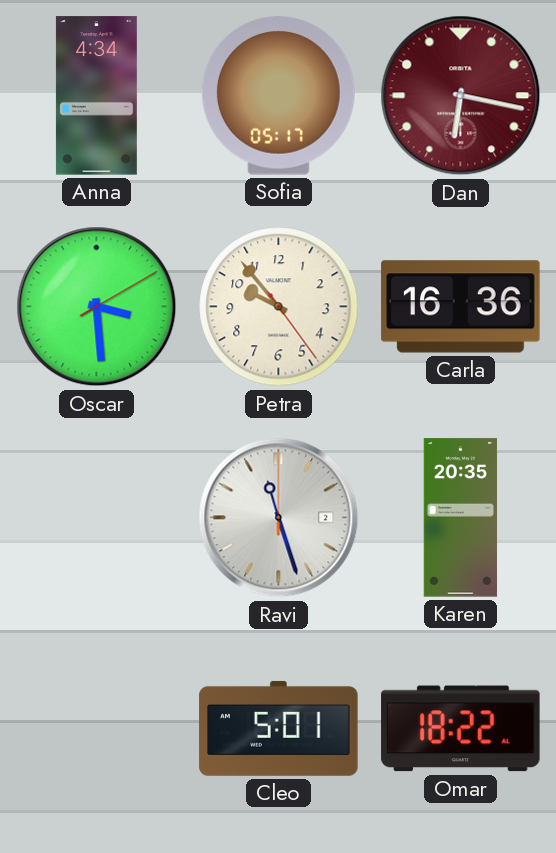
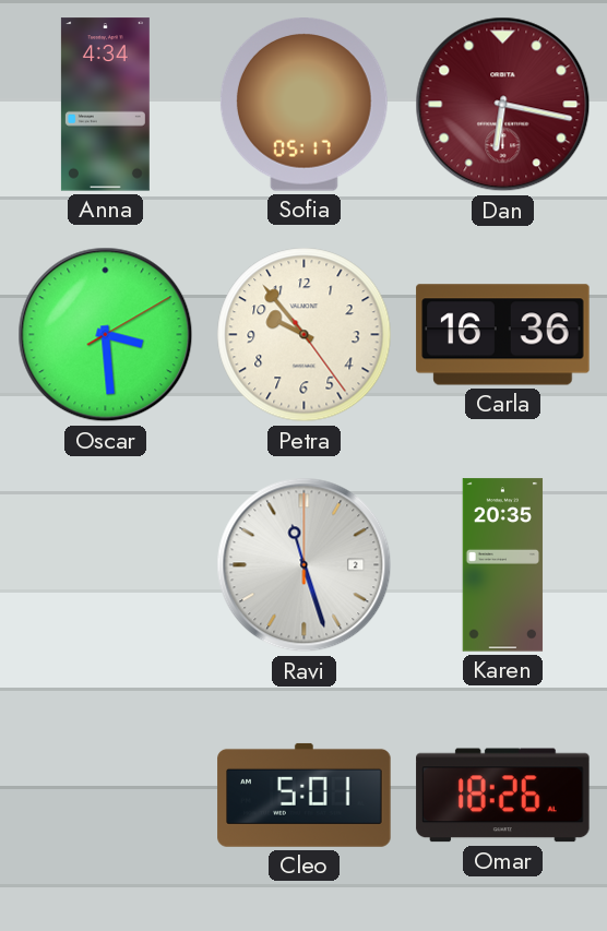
Omar: 18:22 -> 18:26
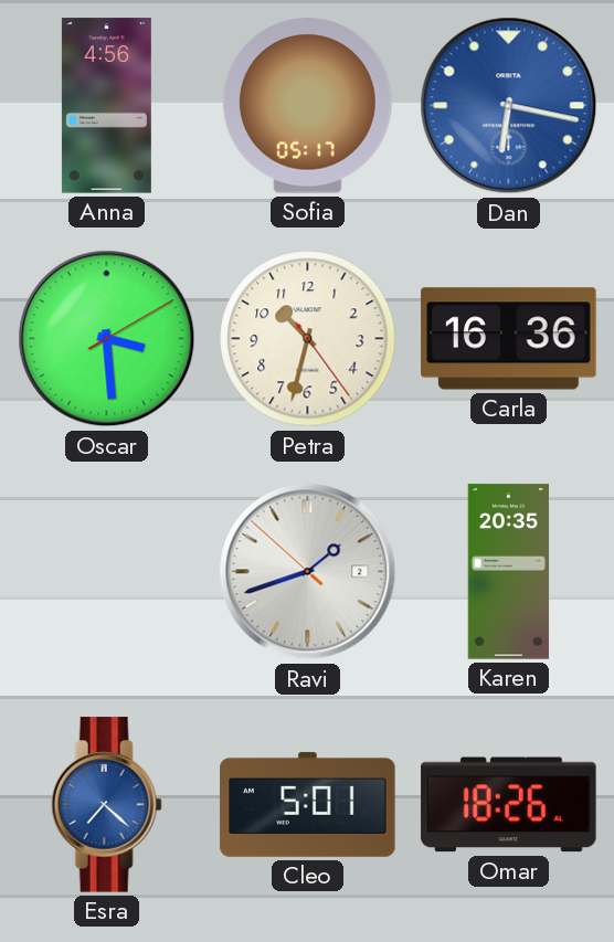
Anna: 4:34 -> 4:56
Dan dial: burgundy -> blue
Petra: 9:53 -> 10:32
Ravi: 11:27 -> 1:41
Esra: none -> 7:22
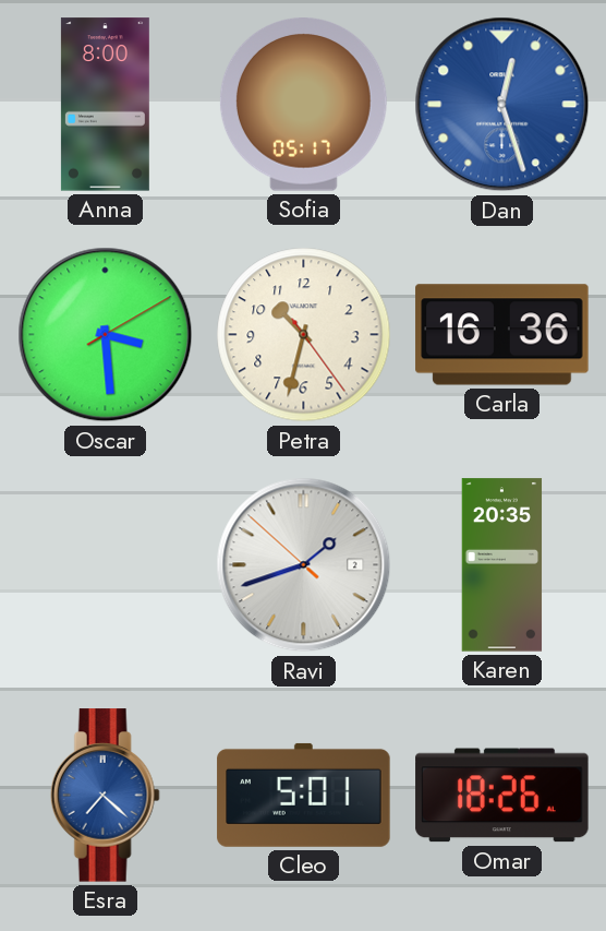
Anna: 4:56 -> 8:00
Dan: 6:17 -> 12:27
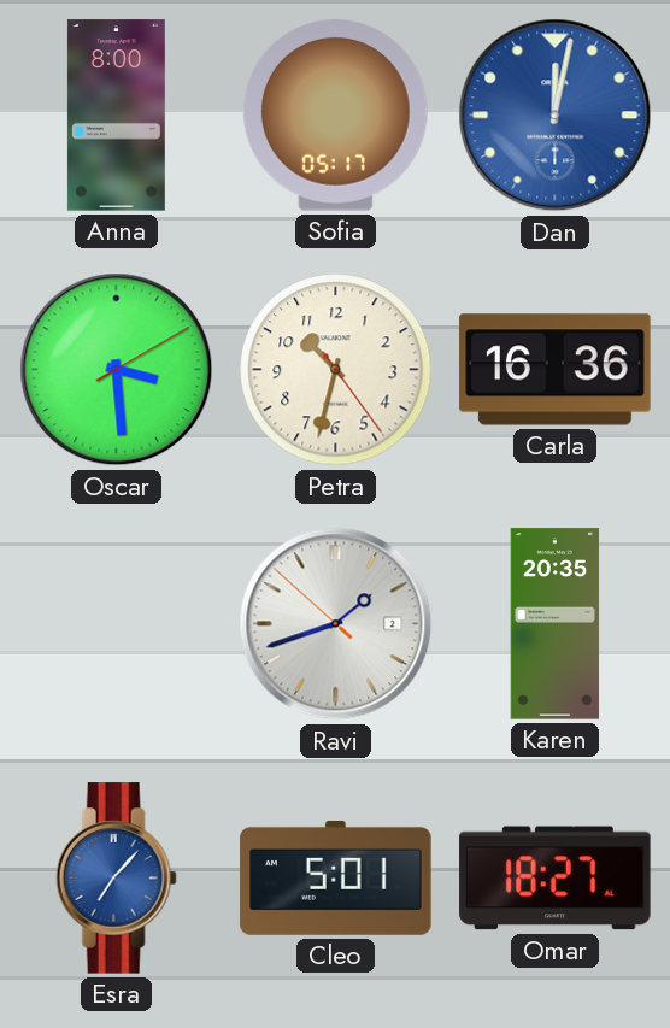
Dan: 12:27 -> 12:02
Esra: 7:22 -> 7:07
Omar: 18:26 -> 18:27
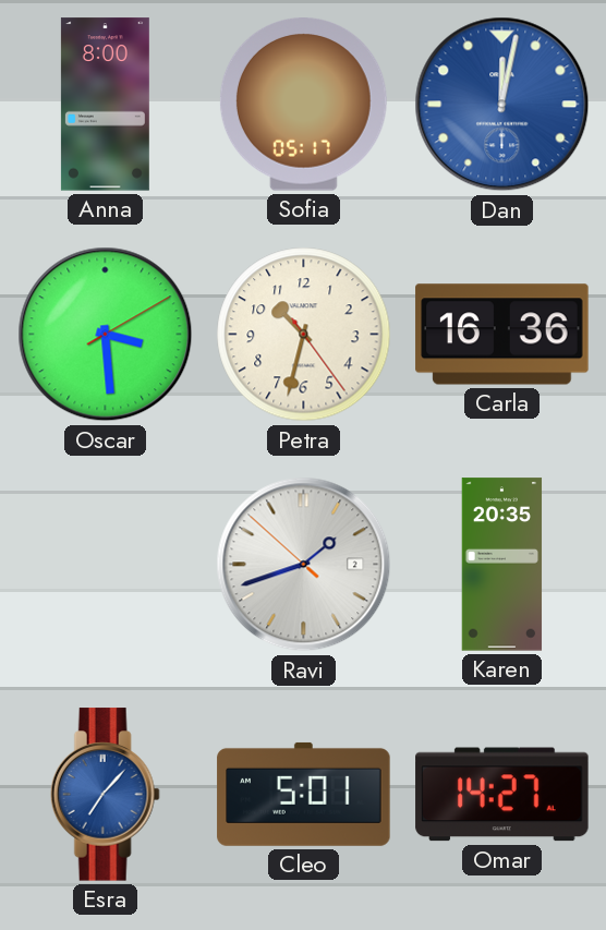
Omar: 18:27 -> 14:27
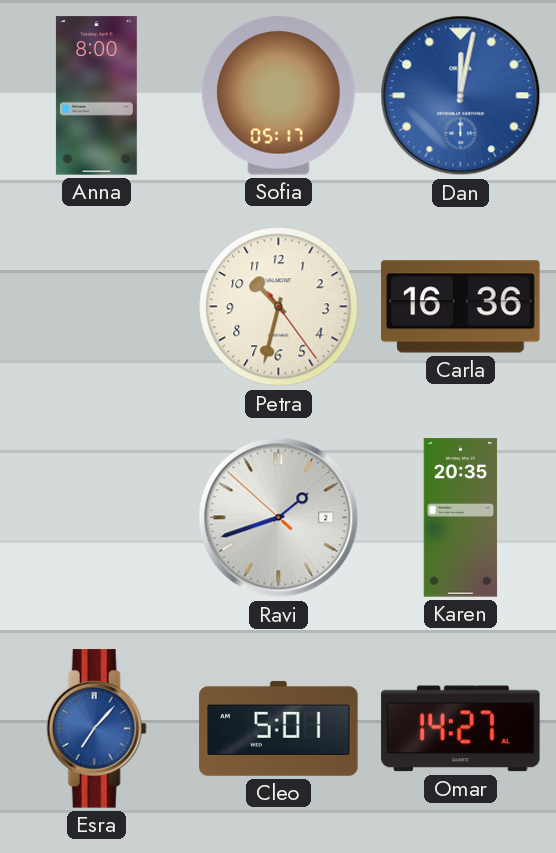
Oscar: 3:29 -> none
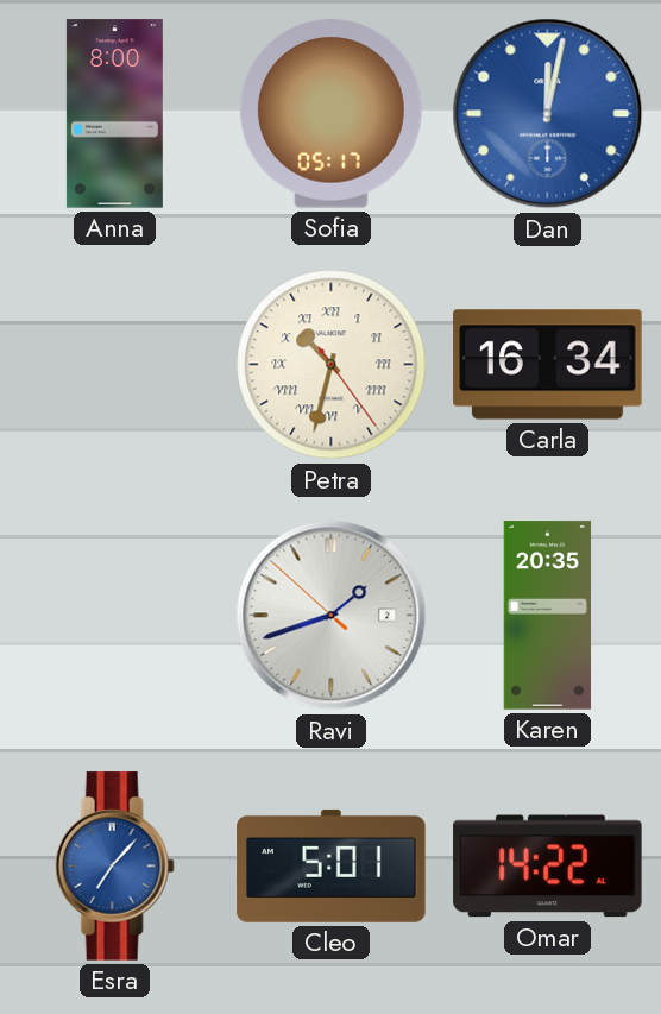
Petra numerals: Arabic -> Roman
Carla: 16:36 -> 16:34
Omar: 14:27 -> 14:22
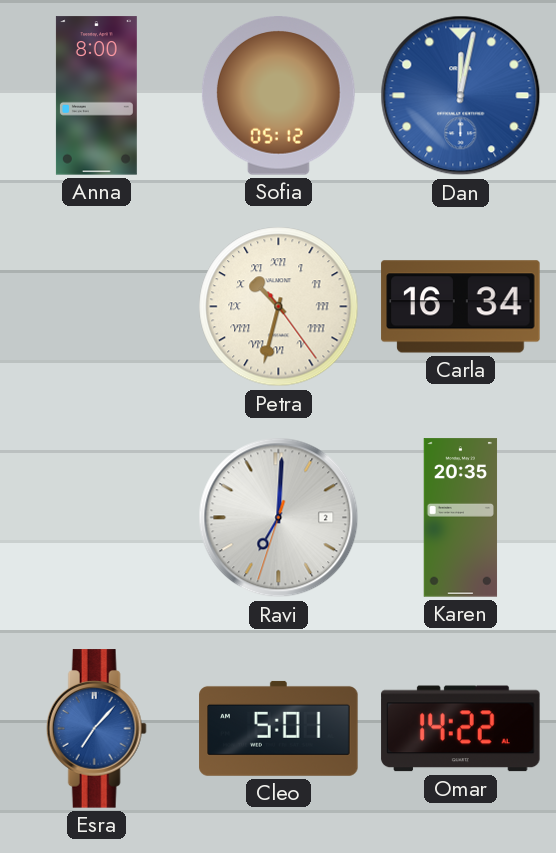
Sofia: 05:17 -> 05:12
Ravi: 1:41 -> 7:00
